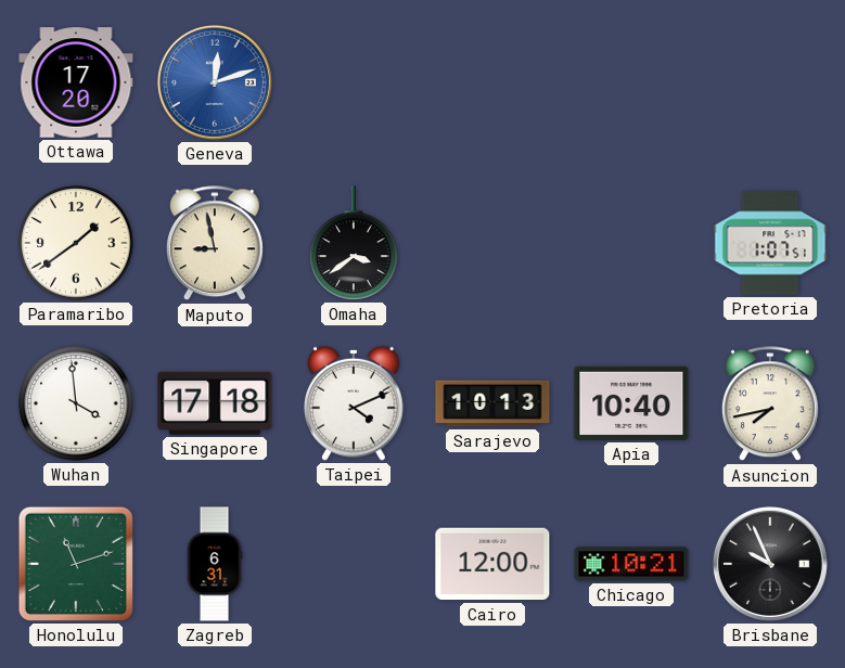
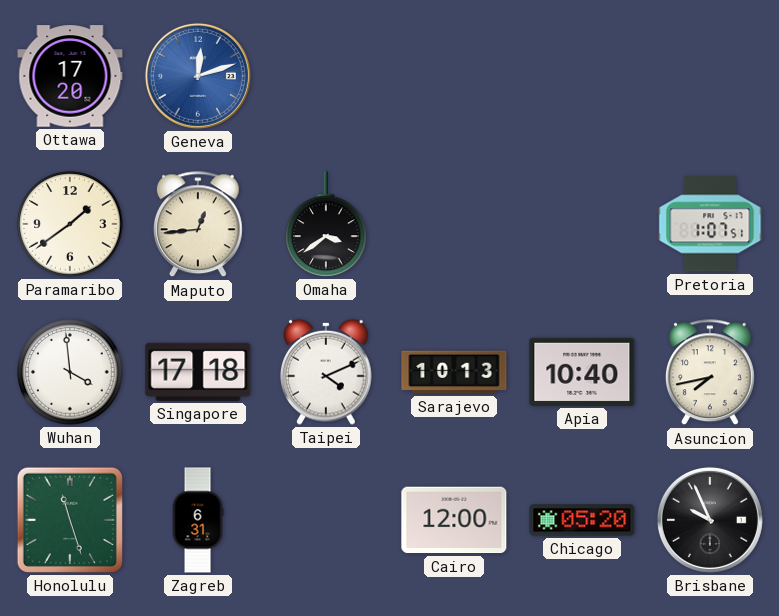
Maputo: 8:58 -> 12:44
Honolulu: 11:12 -> 11:27
Chicago: 10:21 -> 05:20
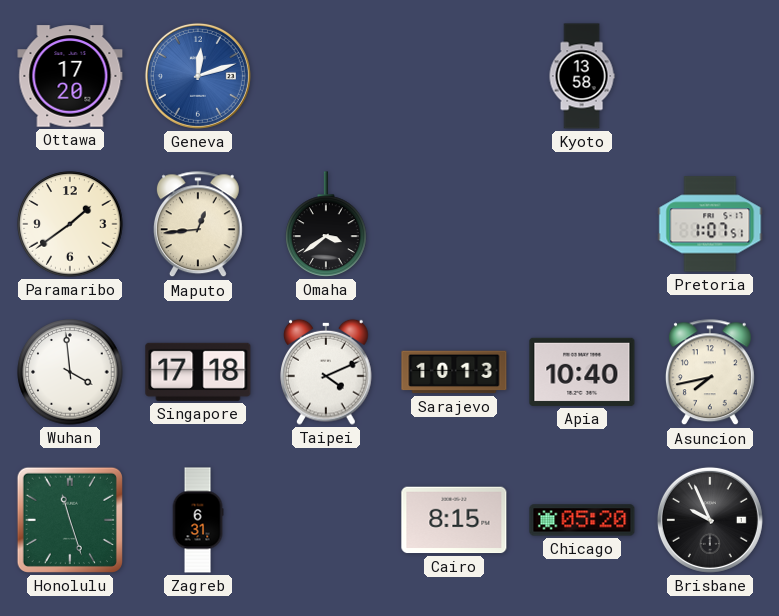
Kyoto: none -> 13:58
Cairo: 12:00 -> 8:15
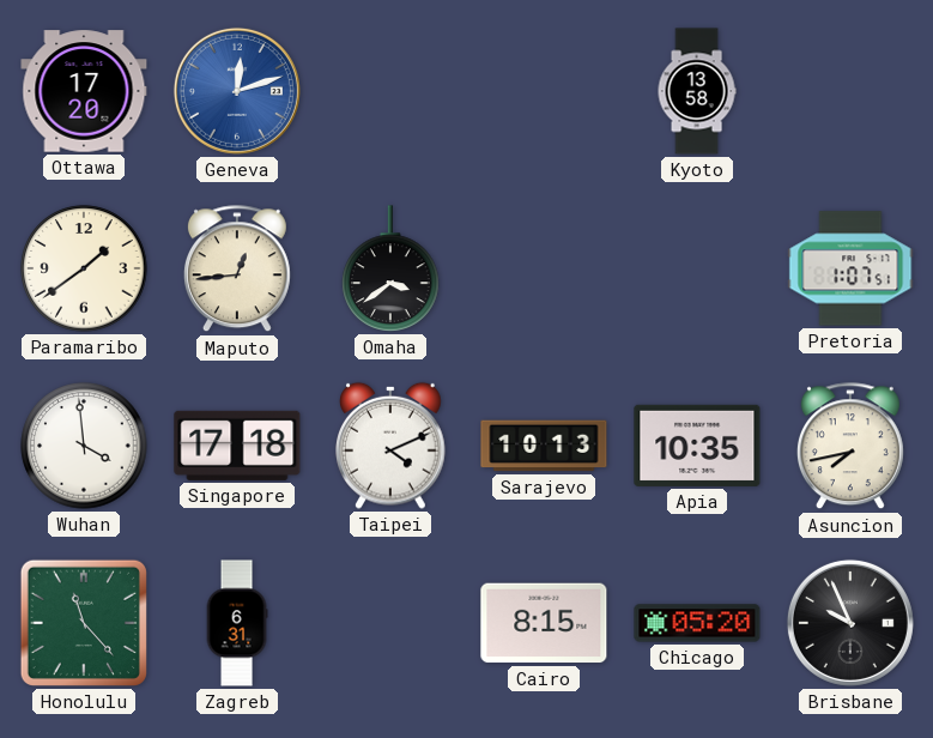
Apia: 10:40 -> 10:35
Honolulu: 11:27 -> 11:23
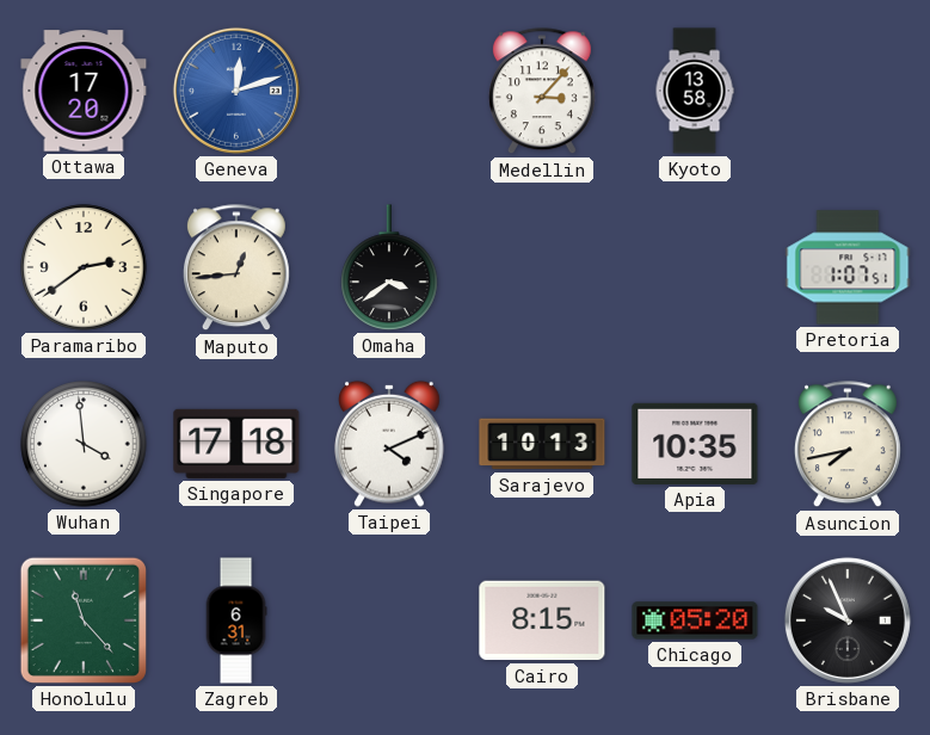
Medellin: none -> 3:07
Paramaribo: 1:39 -> 2:39
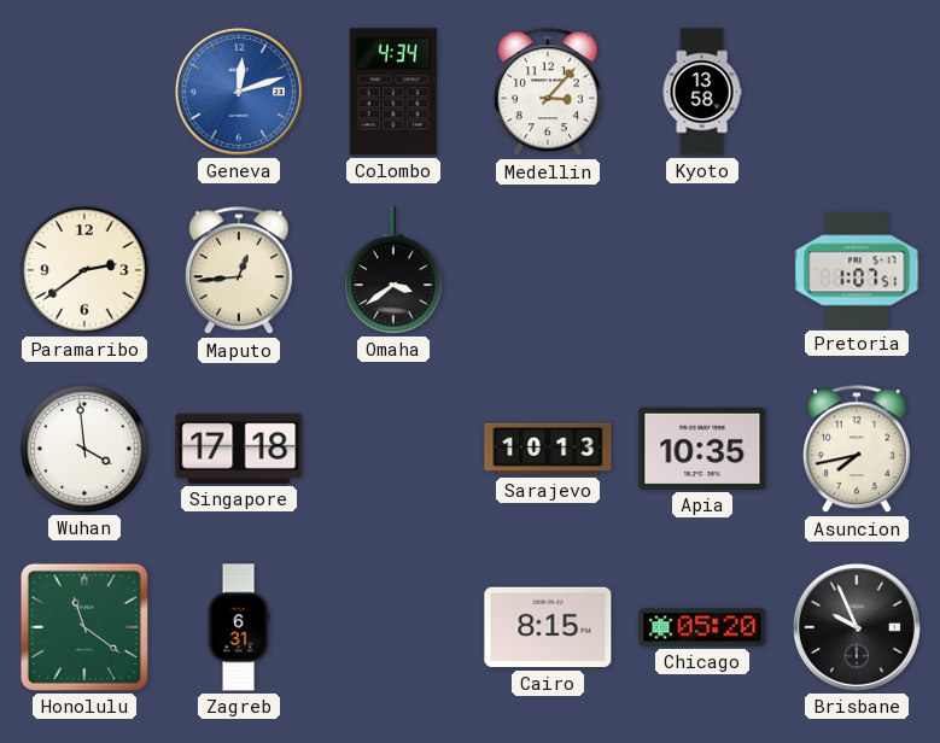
Ottawa: 17:20 -> none
Colombo: none -> 4:34
Taipei: 4:11 -> none
Honolulu: 11:23 -> 11:21
